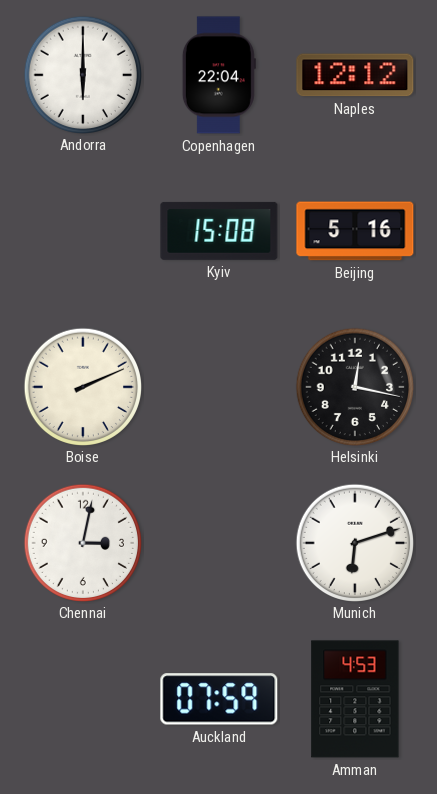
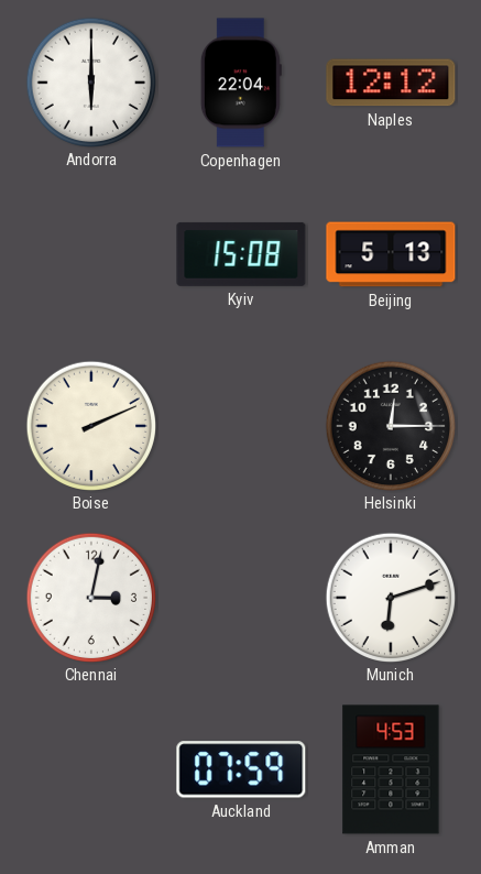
Beijing: 5:16 -> 5:13
Helsinki: 12:17 -> 12:15
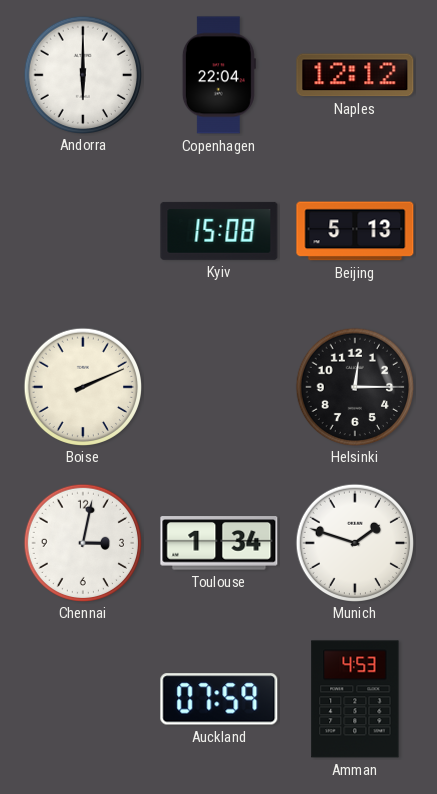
Toulouse: none -> 1:34
Munich: 6:12 -> 1:48
